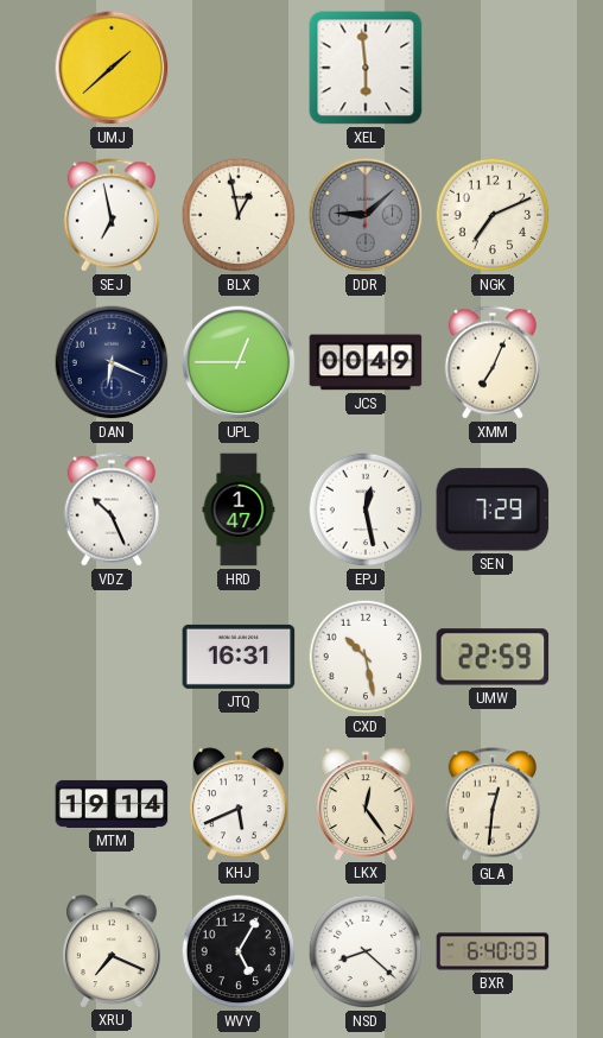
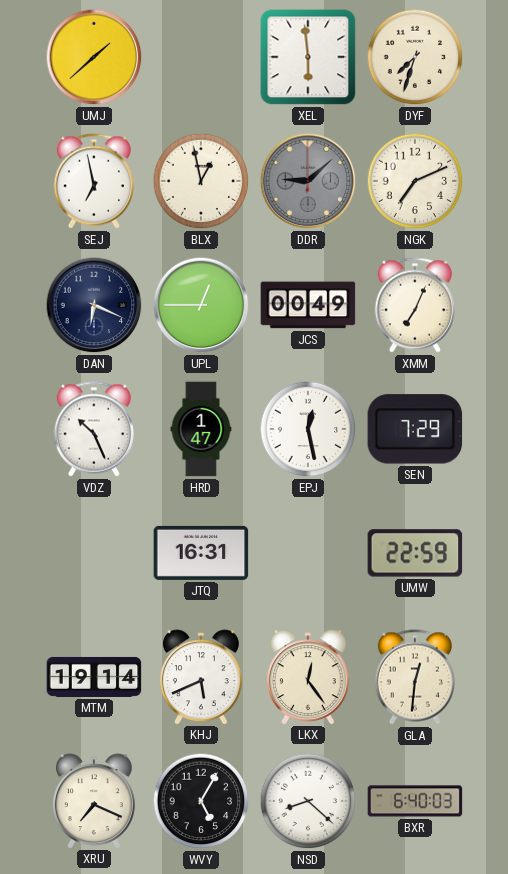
DYF: none -> 7:33
CXD: 10:28 -> none
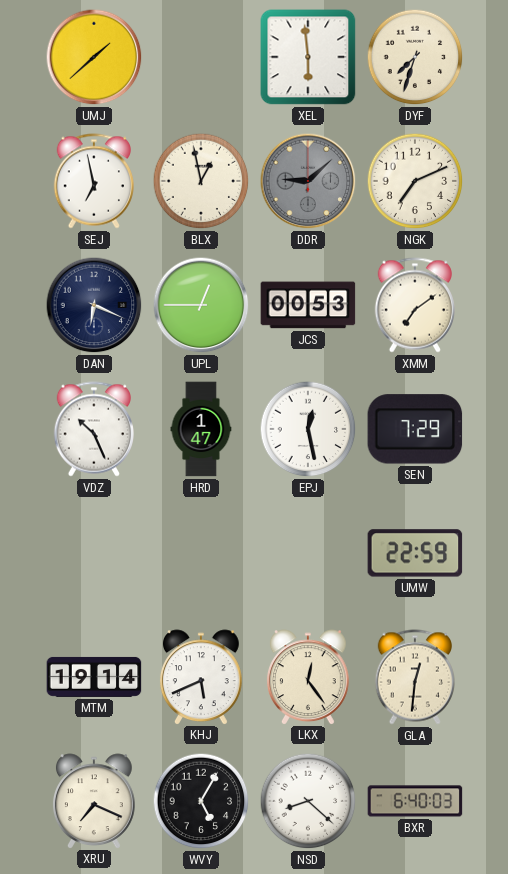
JCS: 00:49 -> 00:53
XMM: 7:04 -> 7:09
JTQ: 16:31 -> none
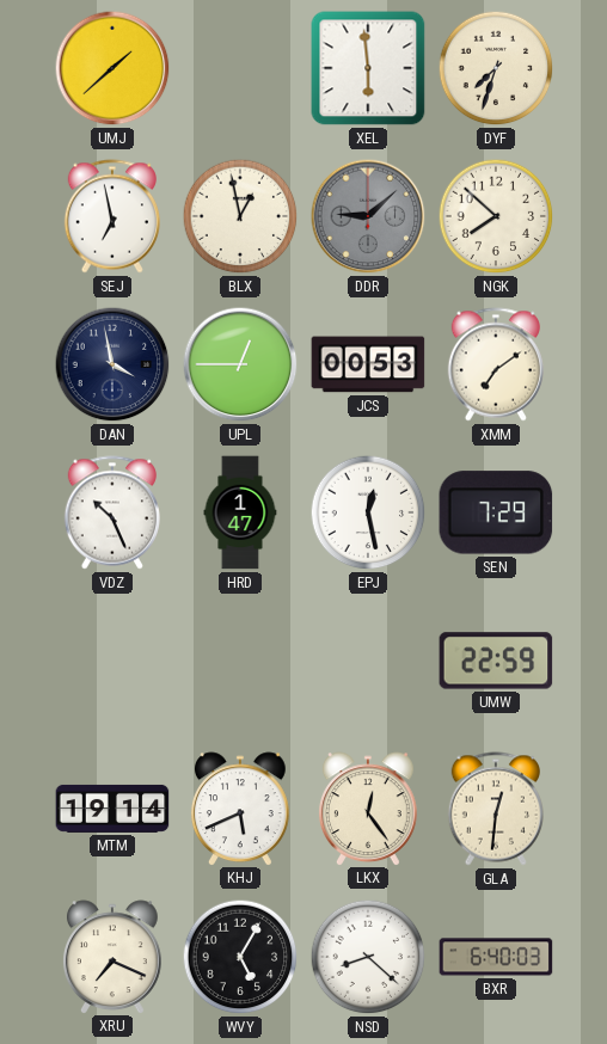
NGK: 7:11 -> 7:52
DAN: 6:19 -> 3:58
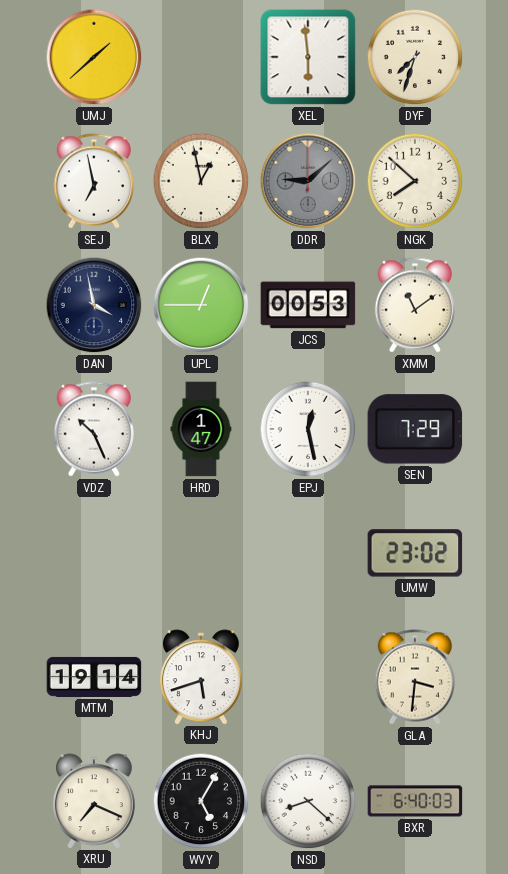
XMM: 7:09 -> 11:09
UMW: 22:59 -> 23:02
KHJ: 5:41 -> 5:42
LKX: 12:24 -> none
GLA: 12:31 -> 3:31
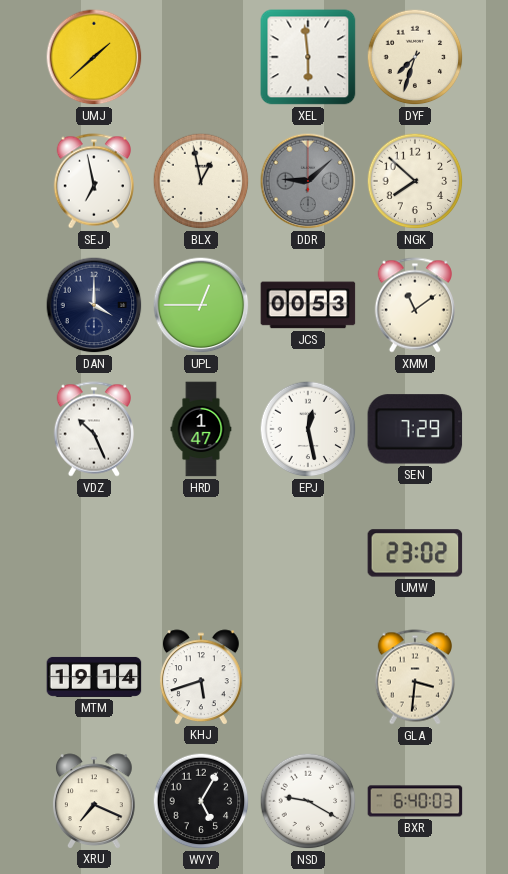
DAN: 3:58 -> 4:00
NSD: 8:22 -> 9:20
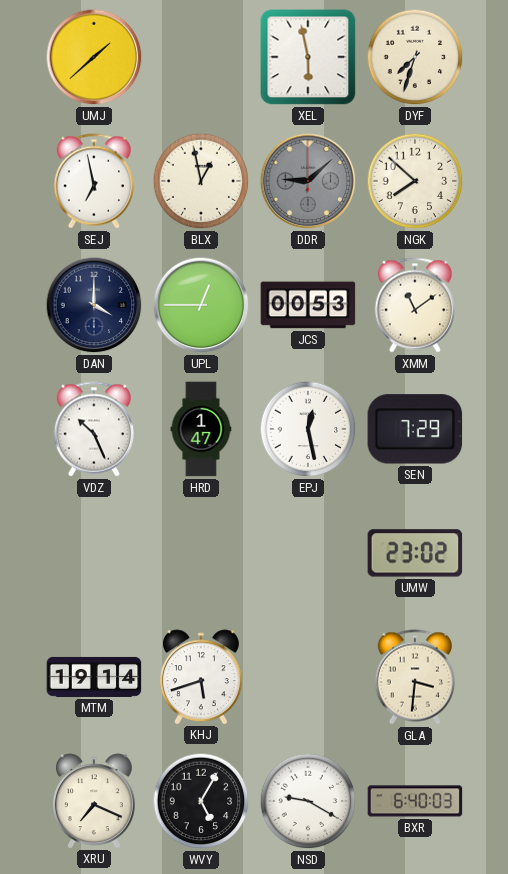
XEL: 5:59 -> 5:58
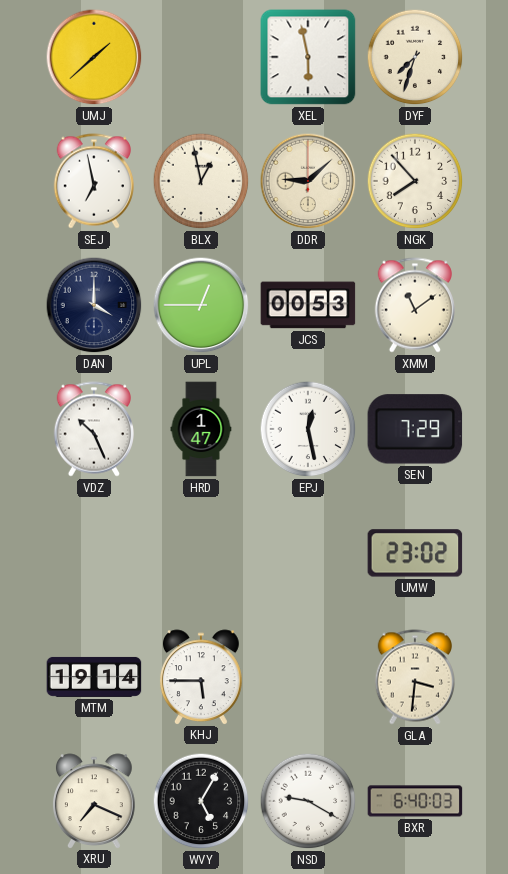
DDR dial: grey -> cream
NGK: 7:52 -> 7:53
KHJ: 5:42 -> 5:45
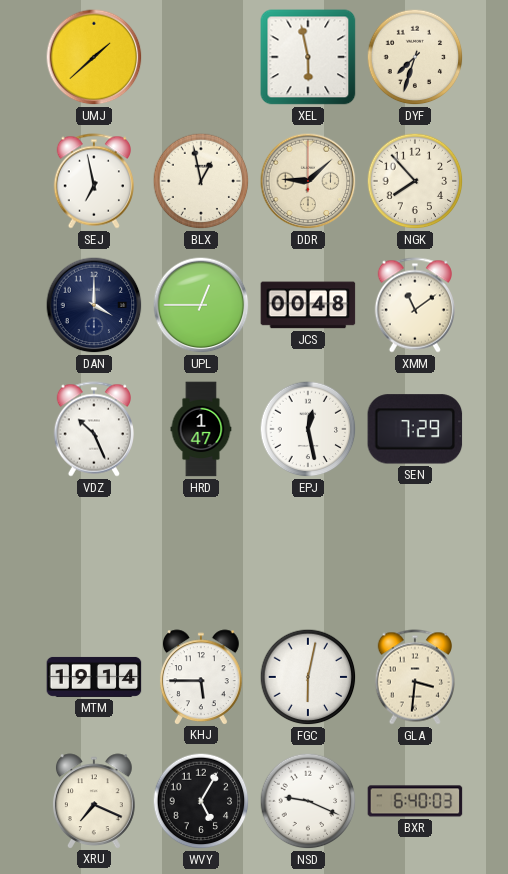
JCS: 00:53 -> 00:48
UMW: 23:02 -> none
FGC: none -> 6:02
NSD: 9:20 -> 9:19
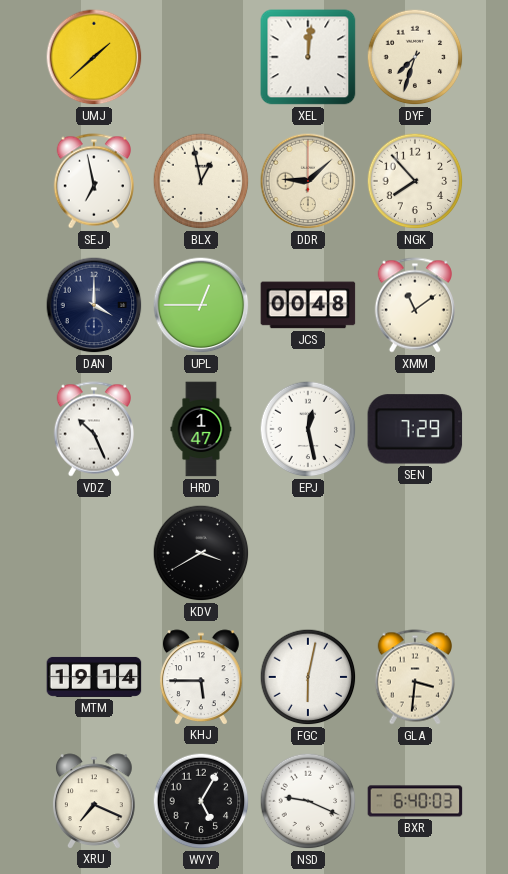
XEL: 5:58 -> 12:01
KDV: none -> 3:40
